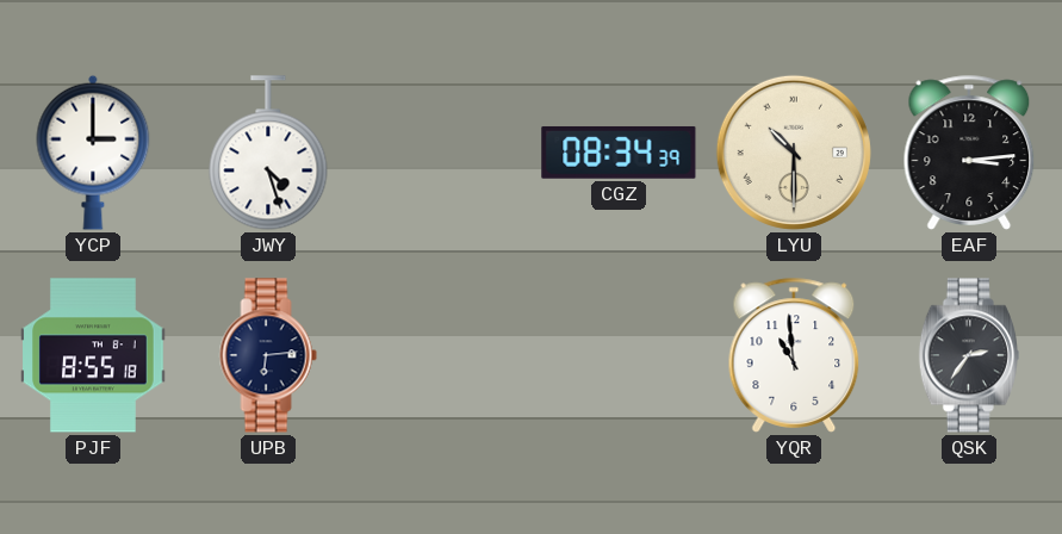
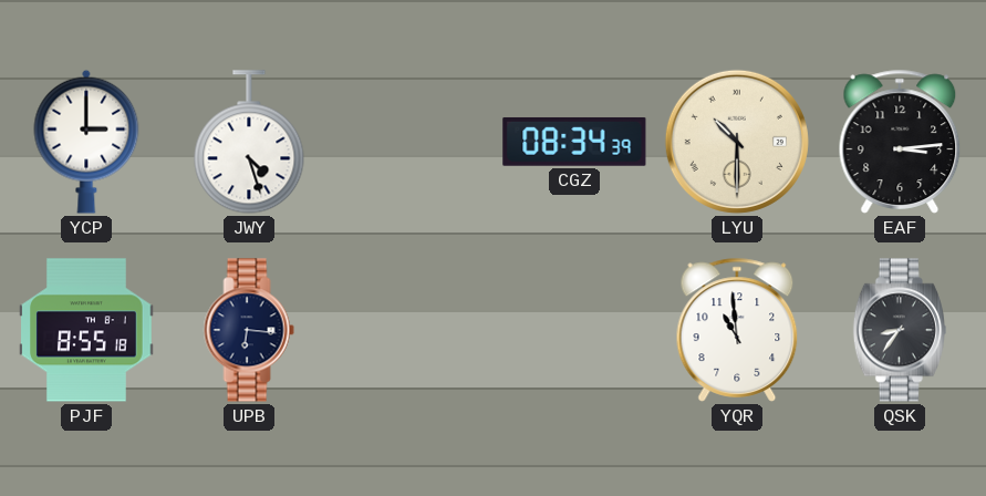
UPB: 6:14 -> 6:16
QSK: 2:36 -> 8:36
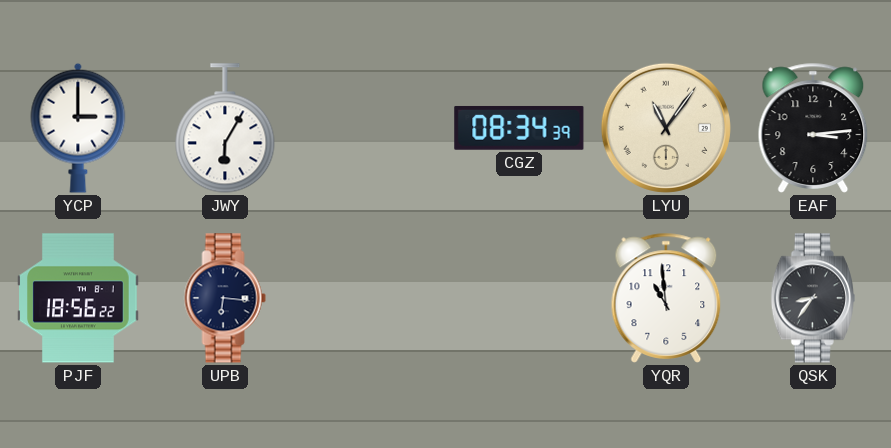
JWY: 4:27 -> 6:05
LYU: 10:30 -> 11:06
PJF: 8:55 -> 18:56
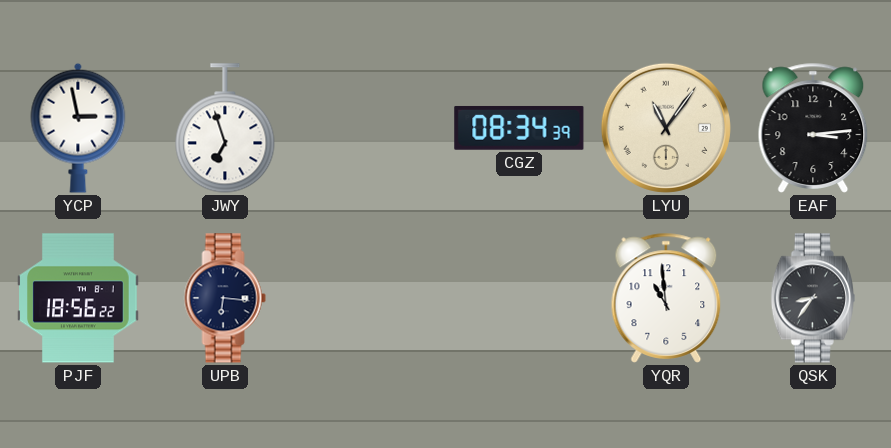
YCP: 3:00 -> 2:58
JWY: 6:05 -> 6:57
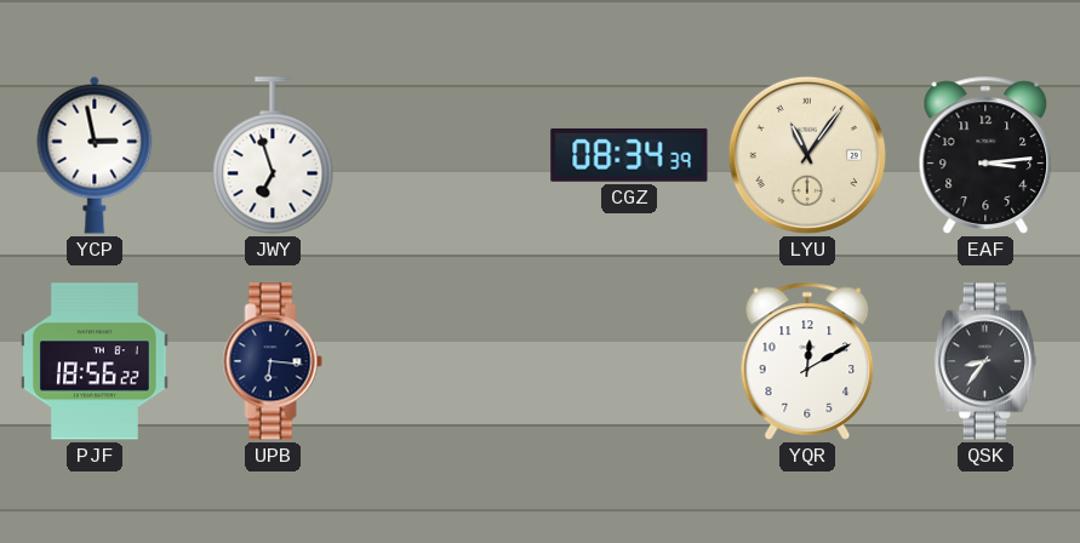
YQR: 10:59 -> 12:10
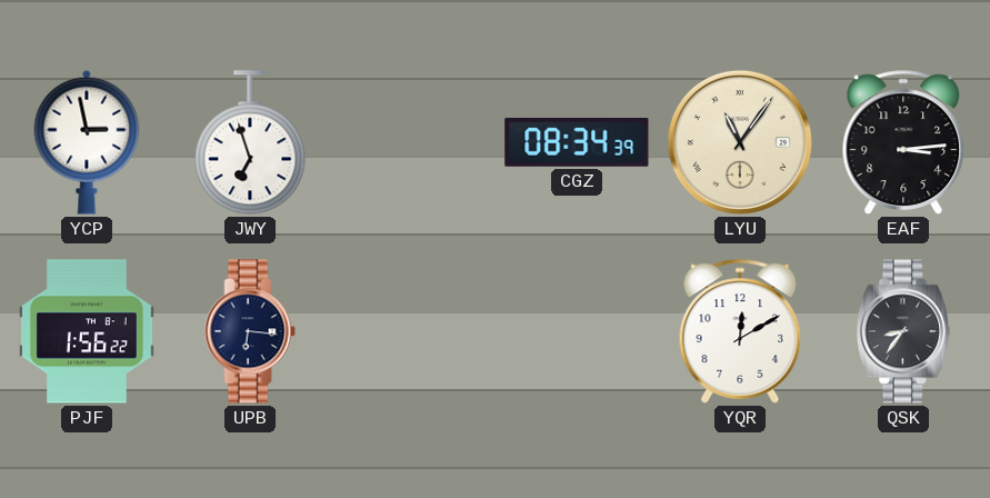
PJF: 18:56 -> 1:56
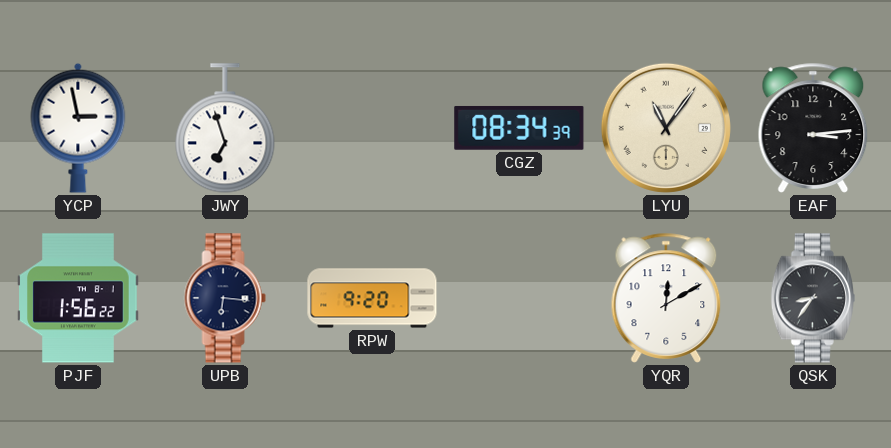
RPW: none -> 9:20
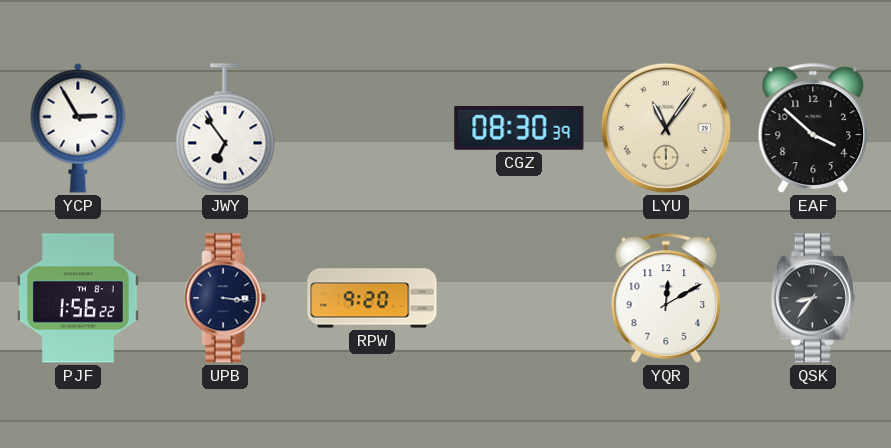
YCP: 2:58 -> 2:55
JWY: 6:57 -> 6:54
CGZ: 08:34 -> 08:30
EAF: 3:14 -> 3:52
UPB: 6:16 -> 3:16
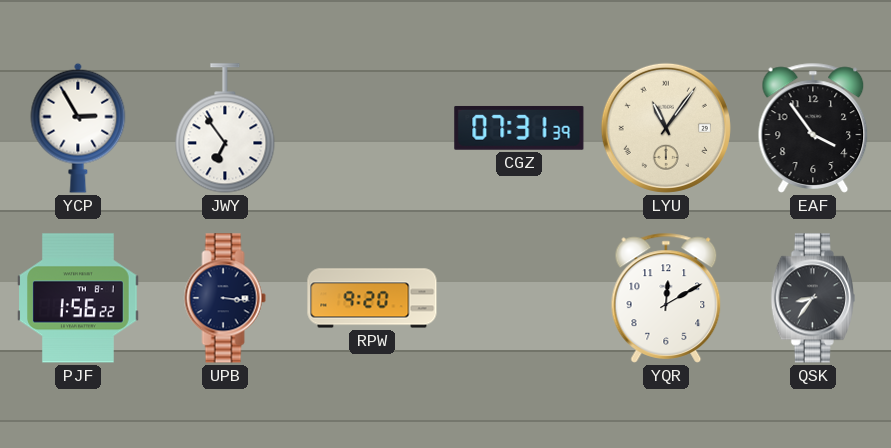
CGZ: 08:30 -> 07:31
EAF: 3:52 -> 3:54
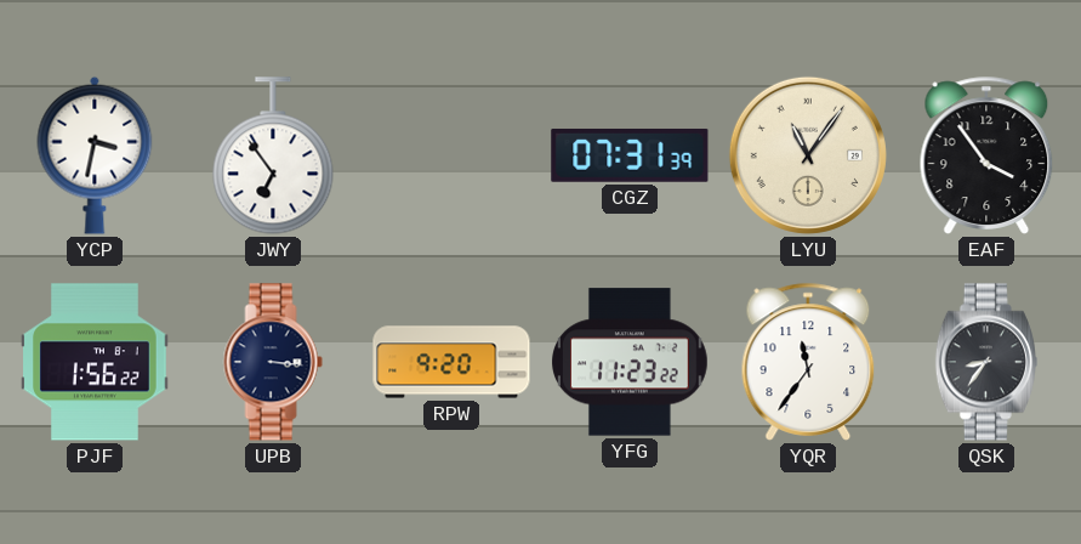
YCP: 2:55 -> 3:32
YFG: none -> 11:23
YQR: 12:10 -> 11:36
